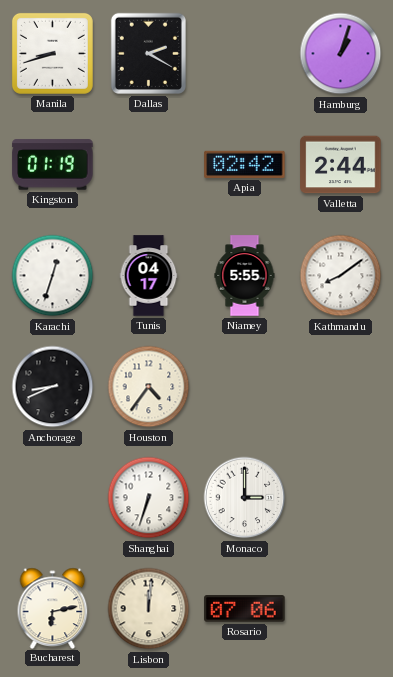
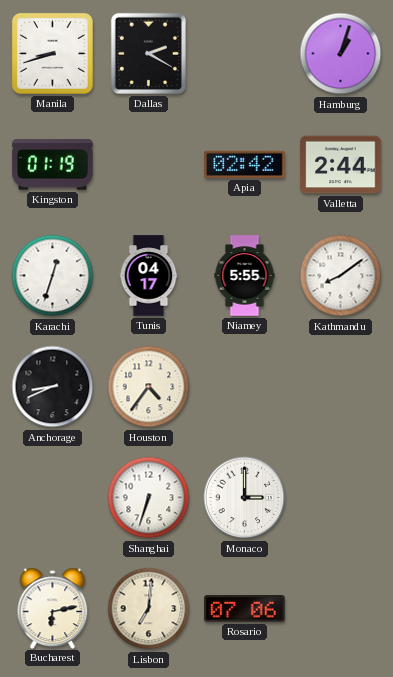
Lisbon: 12:01 -> 7:01
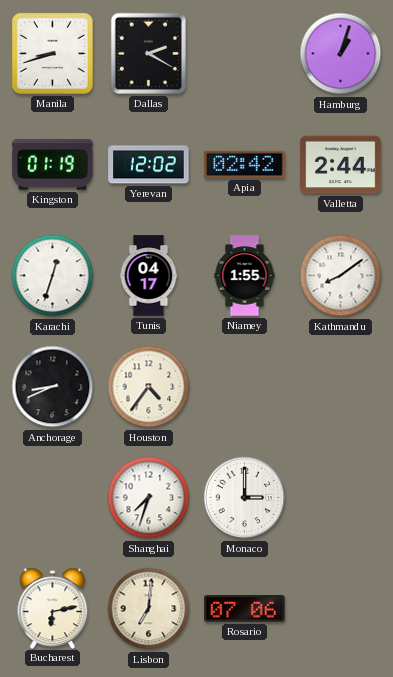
Yerevan: none -> 12:02
Niamey: 5:55 -> 1:55
Shanghai: 6:33 -> 7:33
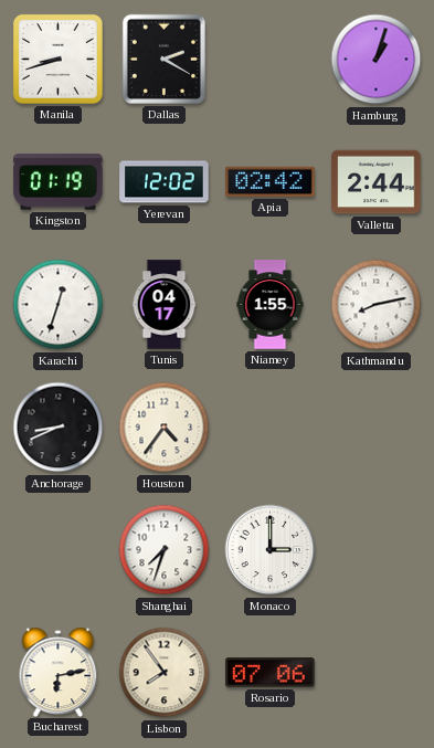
Kathmandu: 8:09 -> 8:13
Lisbon: 7:01 -> 7:54
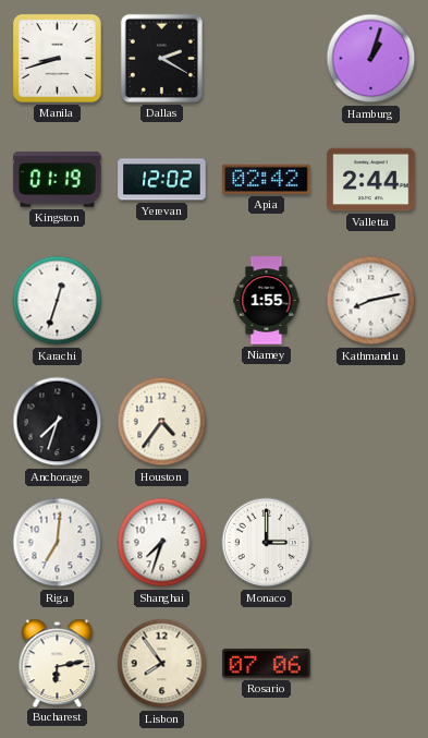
Tunis: 04:17 -> none
Anchorage: 8:41 -> 7:33
Riga: none -> 7:01
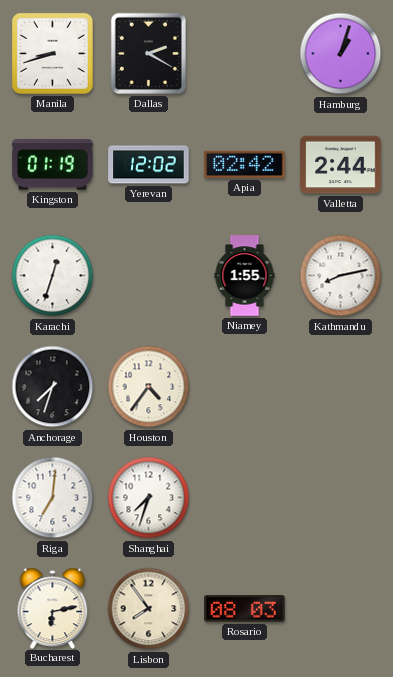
Monaco: 3:00 -> none
Rosario: 07:06 -> 08:03
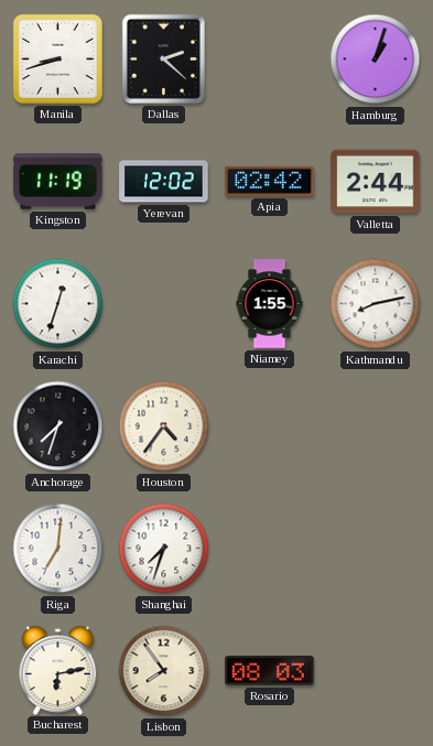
Dallas: 2:20 -> 2:22
Kingston: 01:19 -> 11:19
